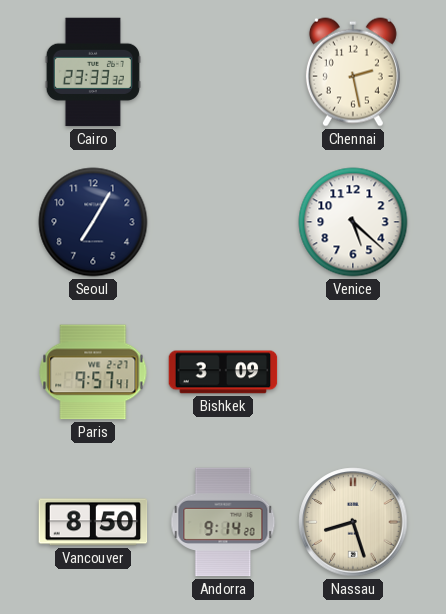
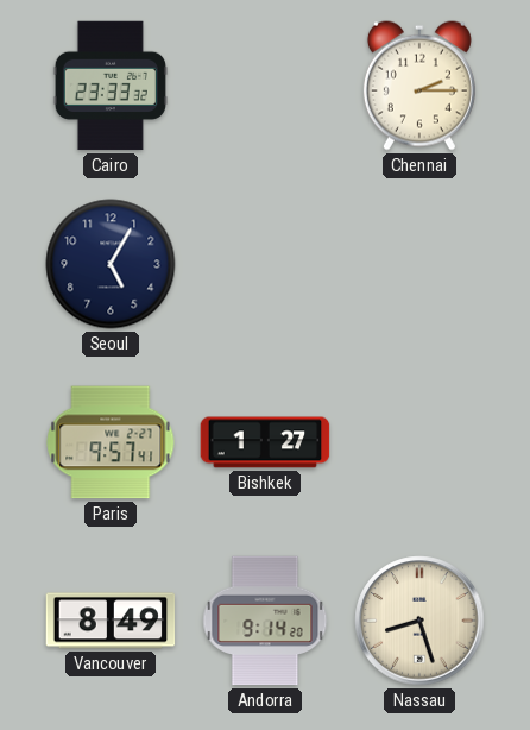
Chennai: 2:28 -> 2:15
Seoul: 7:05 -> 5:05
Venice: 5:22 -> none
Bishkek: 3:09 -> 1:27
Vancouver: 8:50 -> 8:49
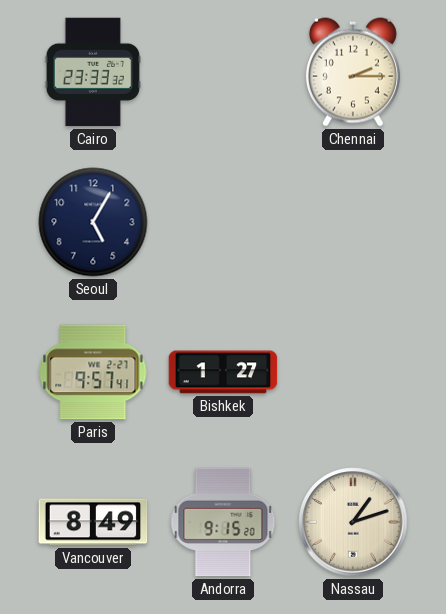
Andorra: 9:14 -> 9:15
Nassau: 8:27 -> 1:12
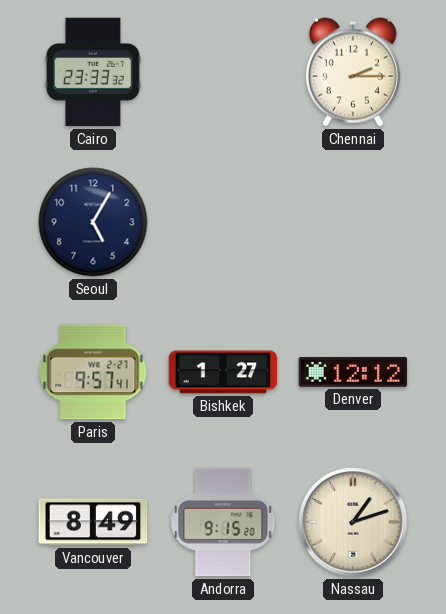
Denver: none -> 12:12
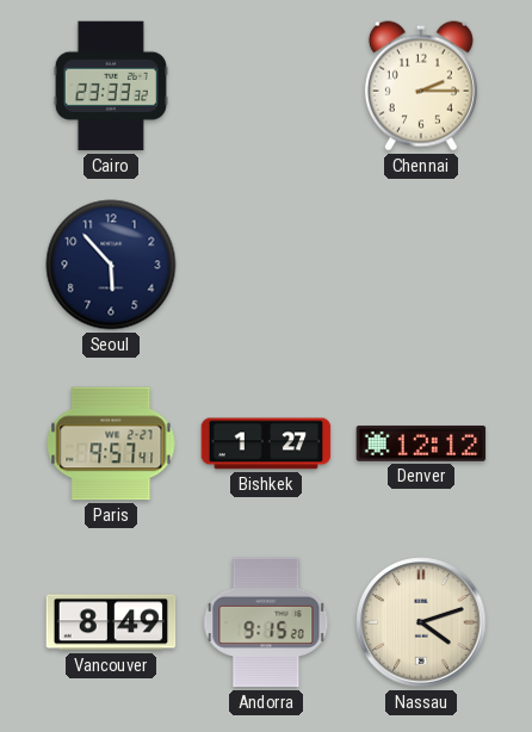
Seoul: 5:05 -> 5:53
Nassau: 1:12 -> 4:12
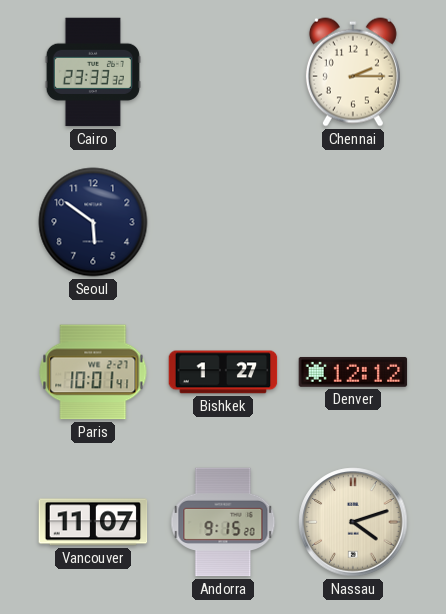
Seoul: 5:53 -> 5:51
Paris: 9:57 -> 10:01
Vancouver: 8:49 -> 11:07
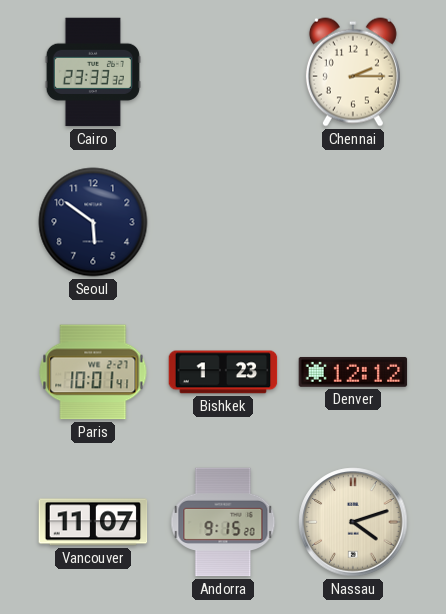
Bishkek: 1:27 -> 1:23
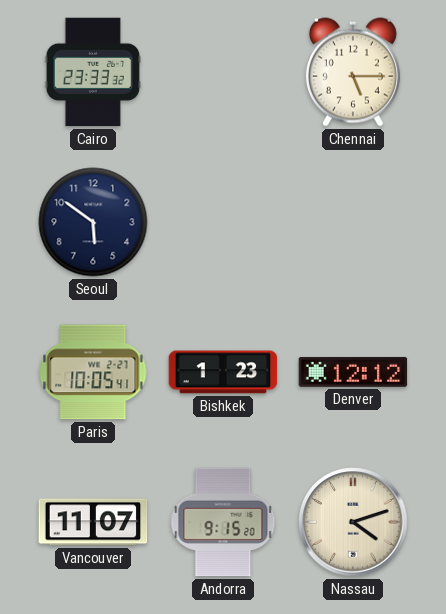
Chennai: 2:15 -> 5:15
Paris: 10:01 -> 10:05
